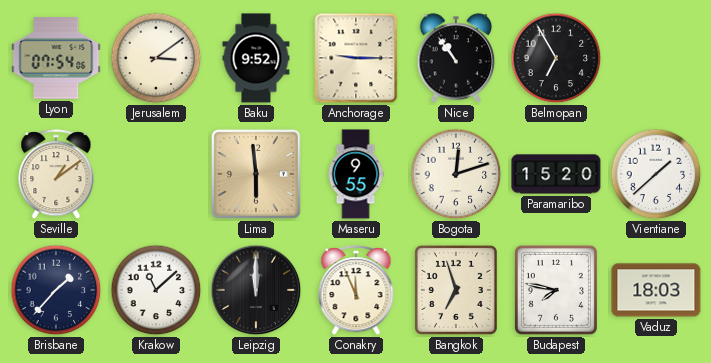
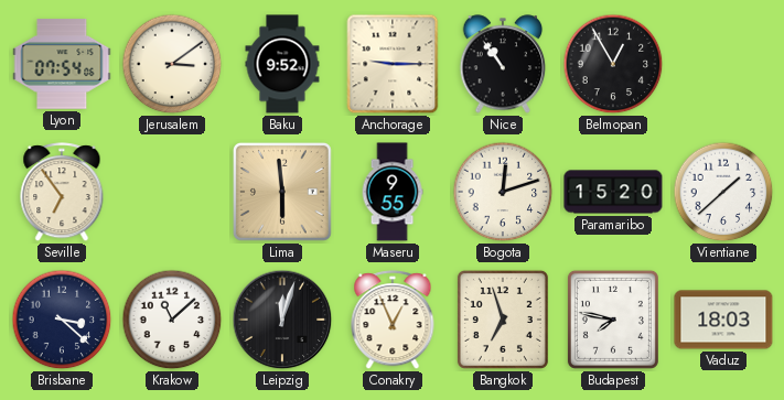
Belmopan: 6:55 -> 12:55
Seville: 1:09 -> 6:54
Brisbane: 1:37 -> 3:22
Leipzig: 12:00 -> 12:03
Conakry: 11:56 -> 12:56
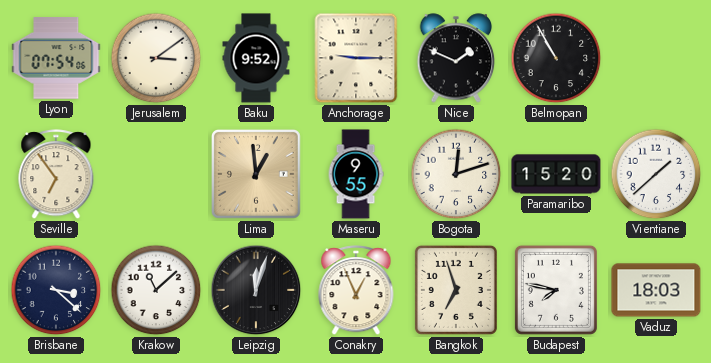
Nice: 10:54 -> 1:49
Belmopan: 12:55 -> 10:55
Lima: 5:59 -> 12:59
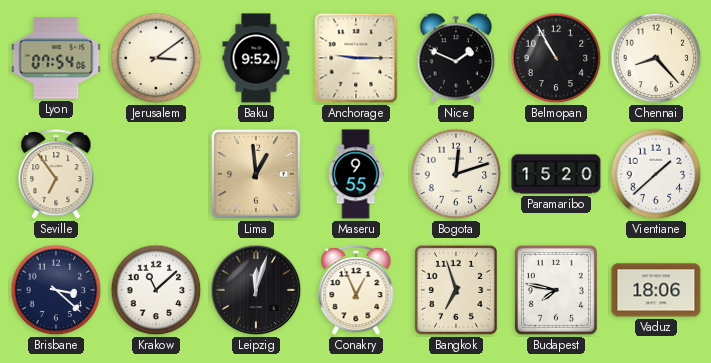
Chennai: none -> 8:23
Vaduz: 18:03 -> 18:06
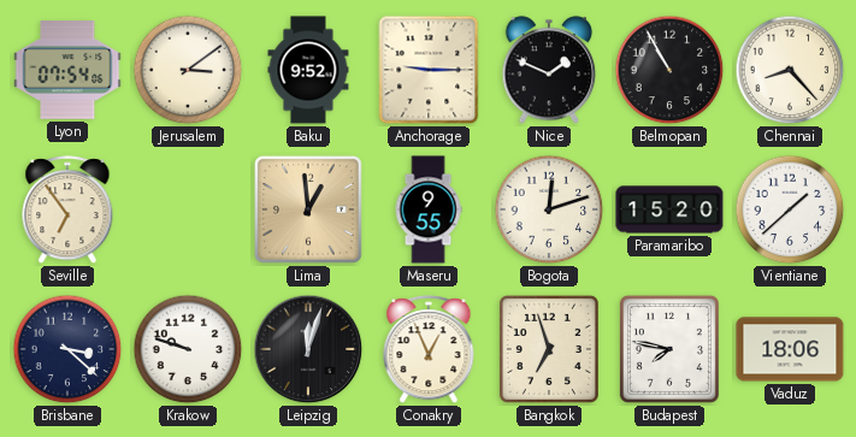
Krakow: 11:08 -> 9:48
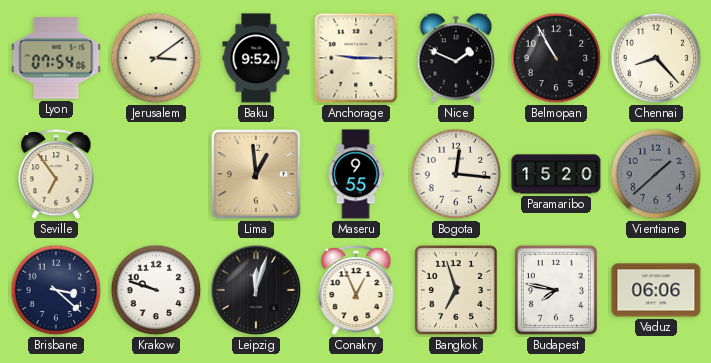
Bogota: 12:12 -> 12:16
Vientiane dial: white -> grey
Vaduz: 18:06 -> 06:06
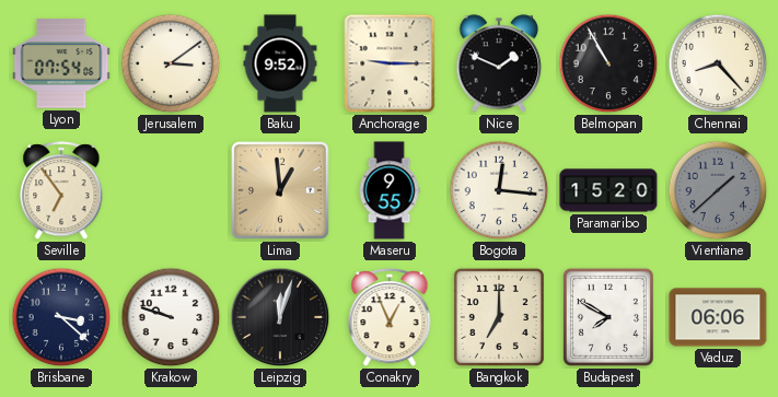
Bangkok: 6:57 -> 7:00
Budapest: 7:47 -> 7:50
